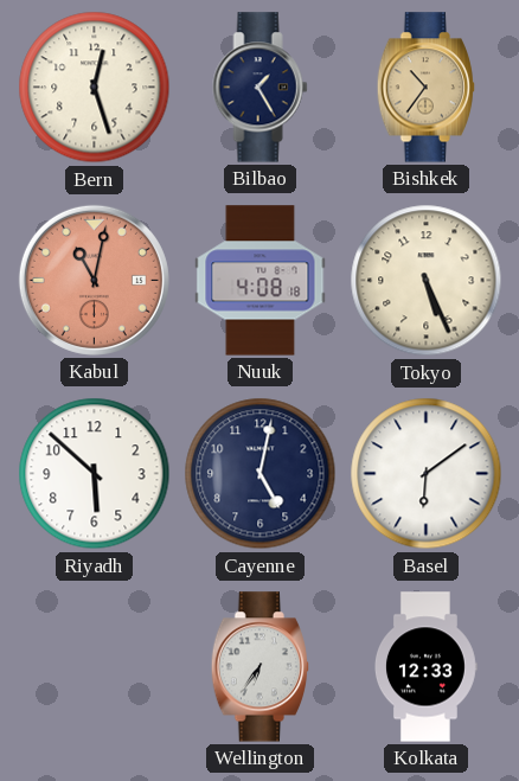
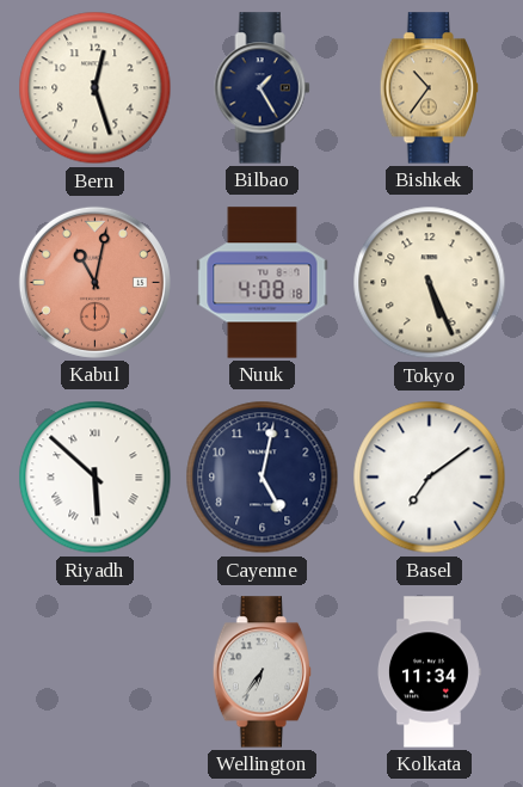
Riyadh numerals: Arabic -> Roman
Basel: 6:09 -> 7:09
Kolkata: 12:33 -> 11:34
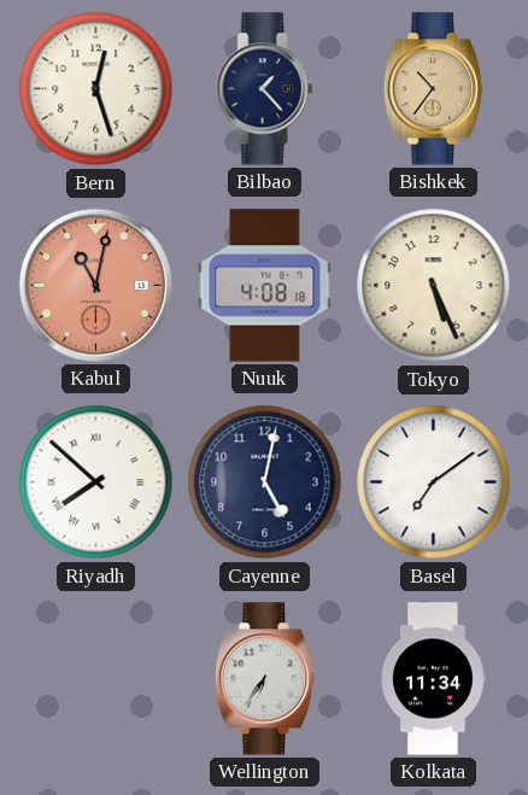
Bilbao: 1:25 -> 1:23
Riyadh: 5:52 -> 7:52
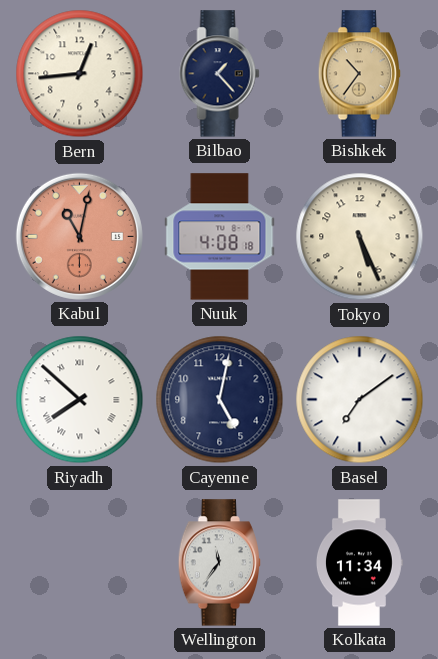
Bern: 12:27 -> 12:44
Wellington: 6:36 -> 11:36
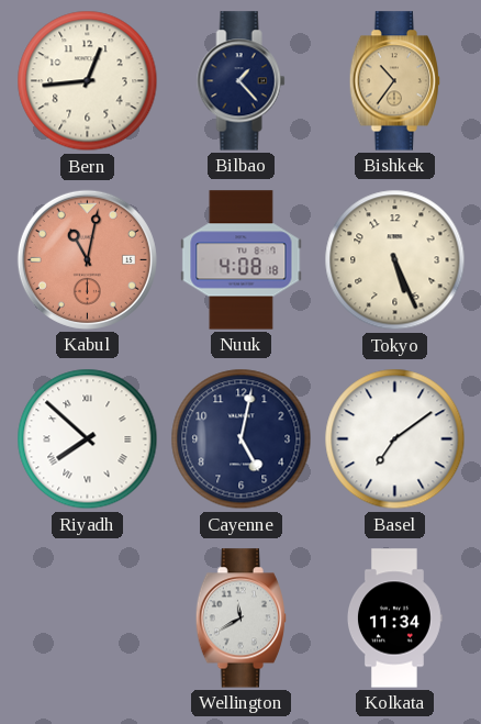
Wellington: 11:36 -> 11:40
